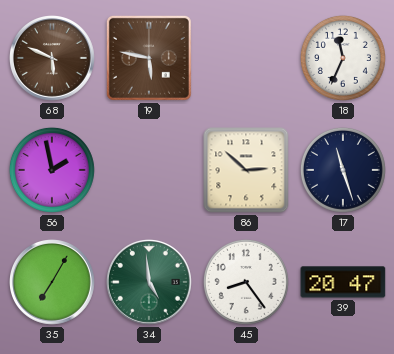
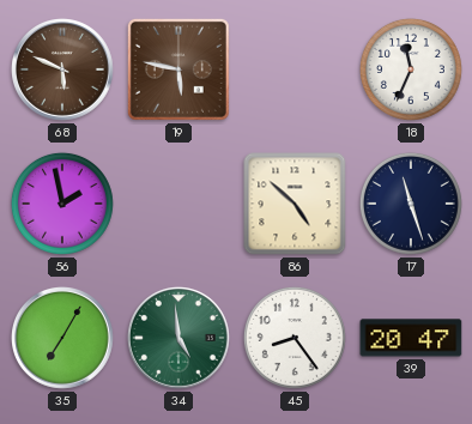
86: 2:52 -> 4:52
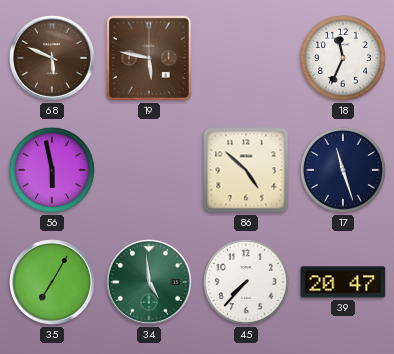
56: 1:58 -> 5:58
45: 8:24 -> 7:37
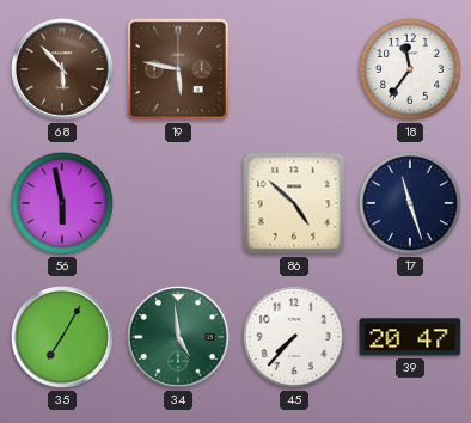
68: 5:49 -> 5:53
18: 11:34 -> 11:36
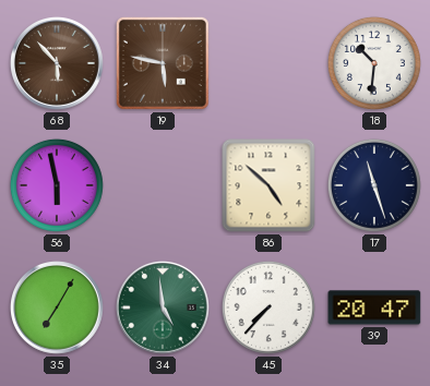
18: 11:36 -> 10:31
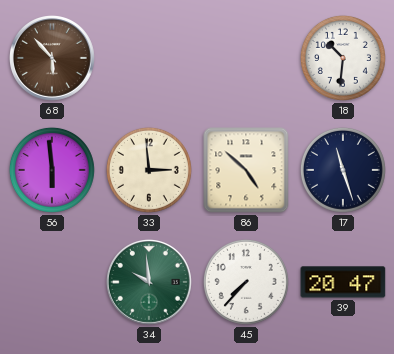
19: 5:47 -> none
56: 5:58 -> 5:59
33: none -> 2:59
35: 7:05 -> none
34: 4:59 -> 9:59
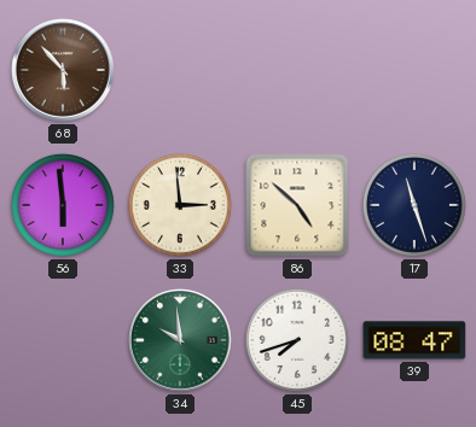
18: 10:31 -> none
45: 7:37 -> 7:42
39: 20:47 -> 08:47
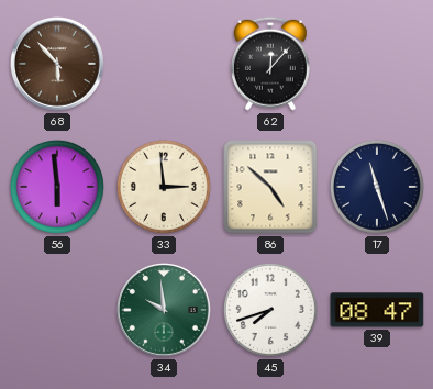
62: none -> 12:07
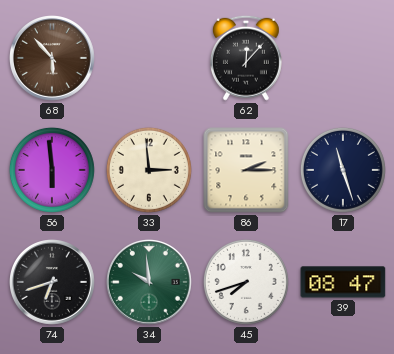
86: 4:52 -> 2:15
74: none -> 6:42
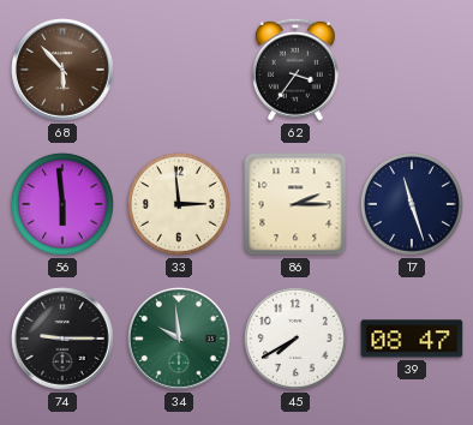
62: 12:07 -> 3:36
74: 6:42 -> 9:15
45: 7:42 -> 7:40
